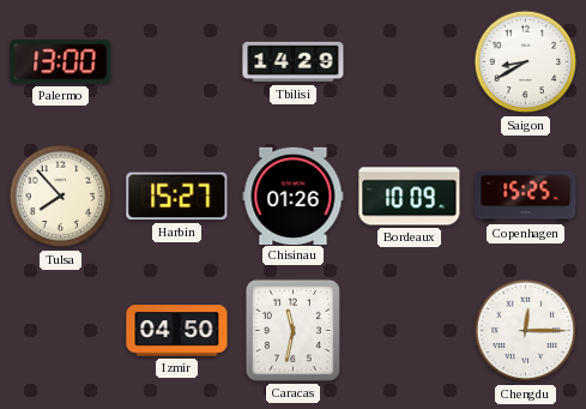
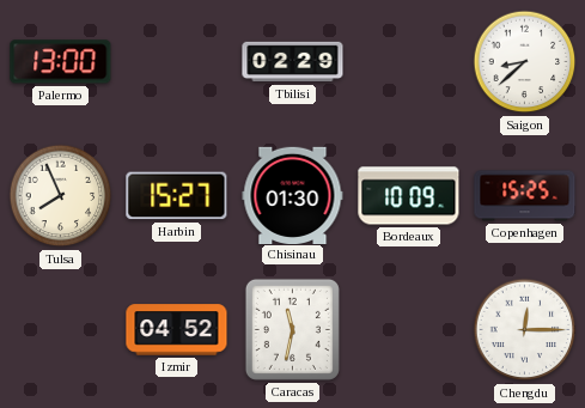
Tbilisi: 14:29 -> 02:29
Saigon: 8:40 -> 8:38
Tulsa: 7:53 -> 7:56
Chisinau: 01:26 -> 01:30
Izmir: 04:50 -> 04:52
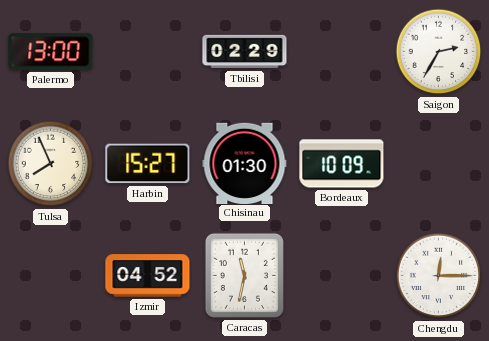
Saigon: 8:38 -> 2:35
Copenhagen: 15:25 -> none
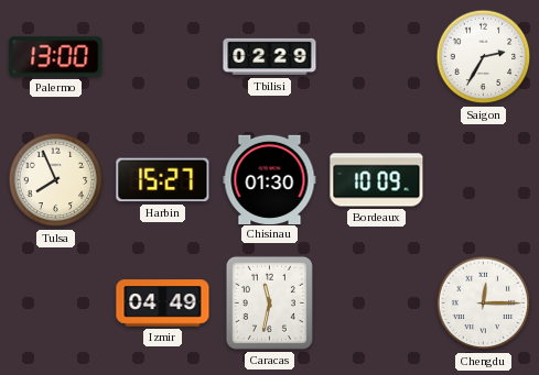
Izmir: 04:52 -> 04:49
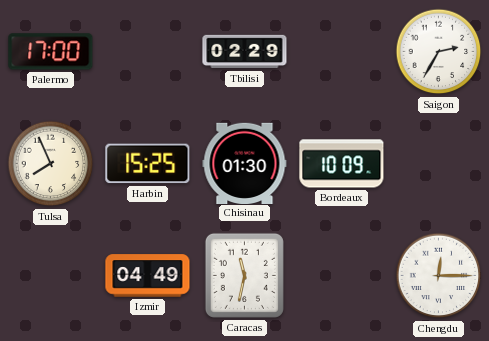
Palermo: 13:00 -> 17:00
Harbin: 15:27 -> 15:25
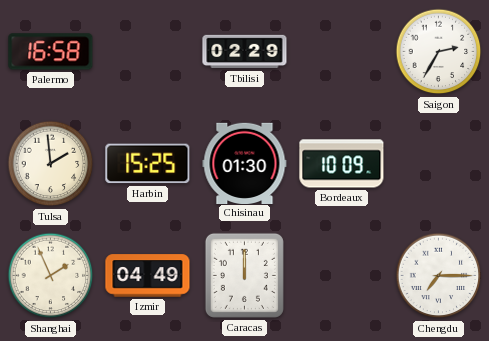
Palermo: 17:00 -> 16:58
Tulsa: 7:56 -> 1:59
Shanghai: none -> 1:56
Caracas: 11:32 -> 12:00
Chengdu: 12:15 -> 7:15
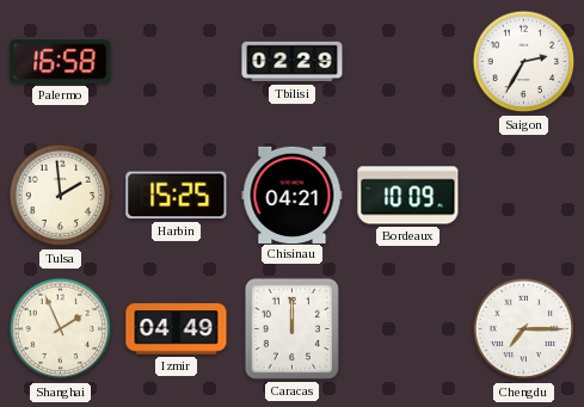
Chisinau: 01:30 -> 04:21
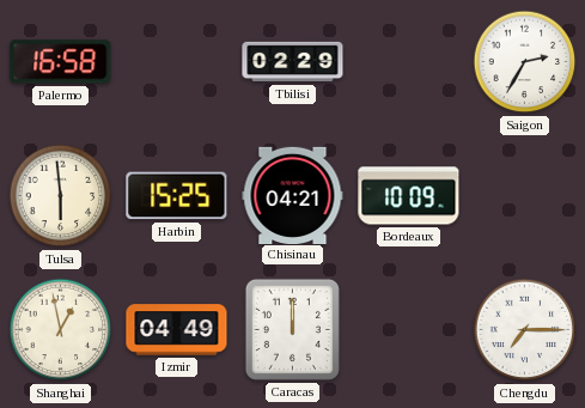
Tulsa: 1:59 -> 5:59
Shanghai: 1:56 -> 12:58
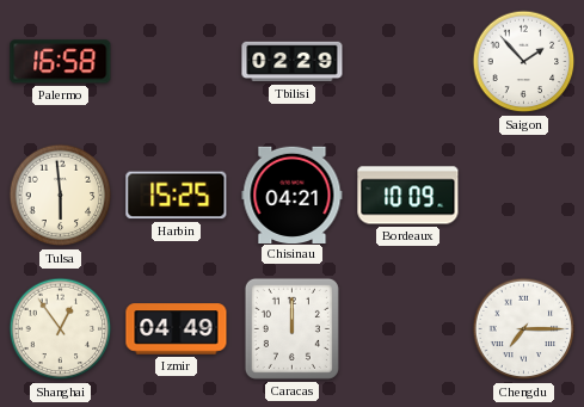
Saigon: 2:35 -> 1:53
Shanghai: 12:58 -> 12:54
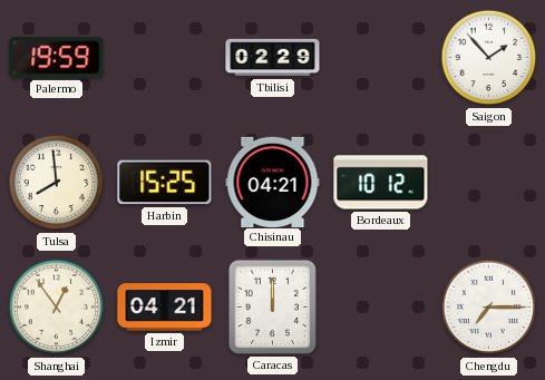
Palermo: 16:58 -> 19:59
Tulsa: 5:59 -> 7:59
Bordeaux: 10:09 -> 10:12
Izmir: 04:49 -> 04:21
